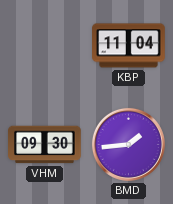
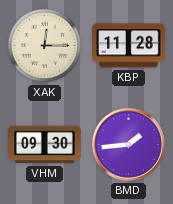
XAK: none -> 12:15
KBP: 11:04 -> 11:28
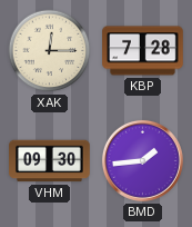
KBP: 11:28 -> 7:28
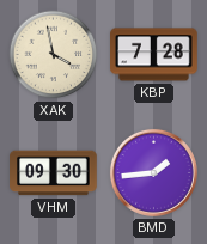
XAK: 12:15 -> 3:58
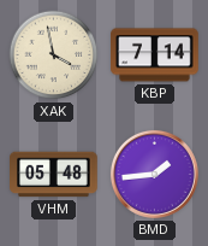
KBP: 7:28 -> 7:14
VHM: 09:30 -> 05:48
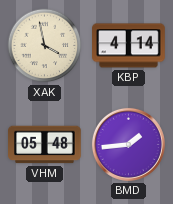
KBP: 7:14 -> 4:14
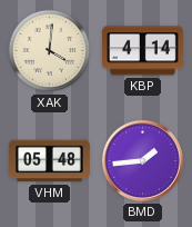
XAK: 3:58 -> 4:01
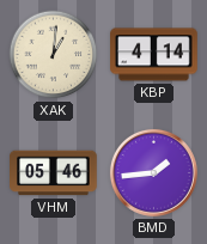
XAK: 4:01 -> 1:01
VHM: 05:48 -> 05:46
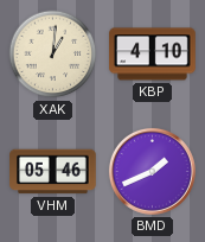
KBP: 4:14 -> 4:10
BMD: 1:44 -> 1:41
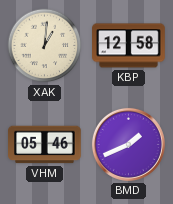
KBP: 4:10 -> 12:58
